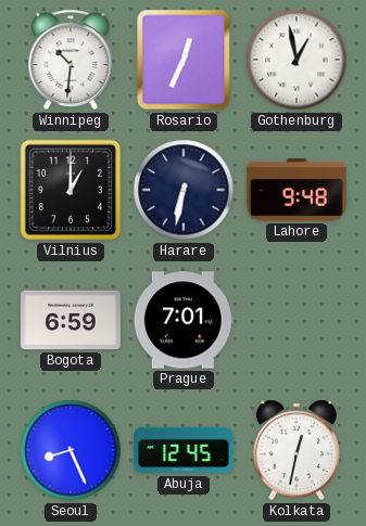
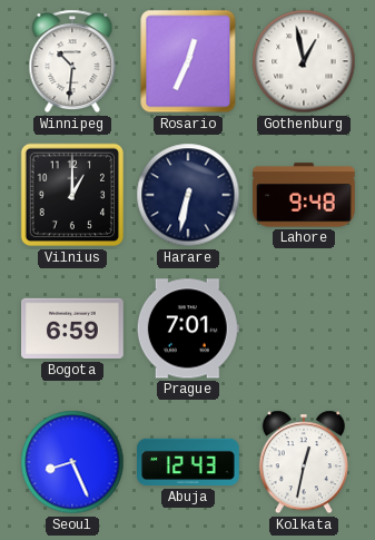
Abuja: 12:45 -> 12:43
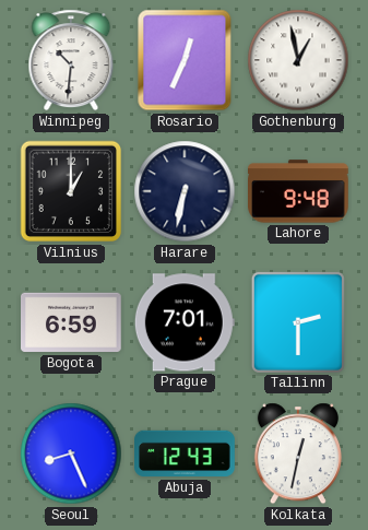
Tallinn: none -> 2:30
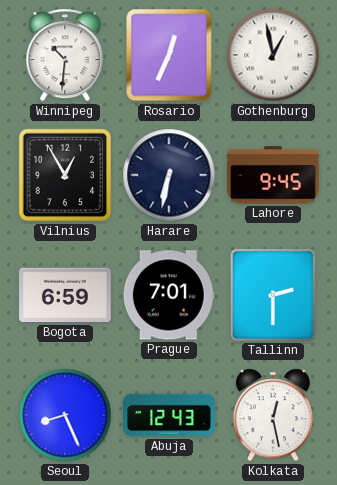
Vilnius: 1:00 -> 12:55
Lahore: 9:48 -> 9:45
Kolkata: 12:32 -> 12:28
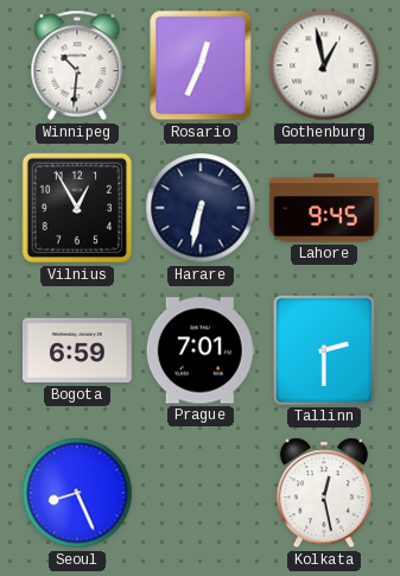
Abuja: 12:43 -> none
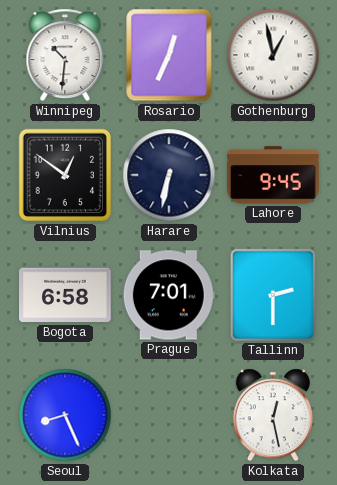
Vilnius: 12:55 -> 12:51
Bogota: 6:59 -> 6:58
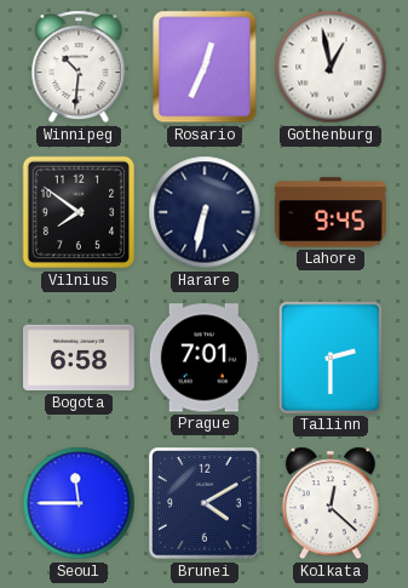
Vilnius: 12:51 -> 7:51
Seoul: 8:26 -> 11:45
Brunei: none -> 4:10
Kolkata: 12:28 -> 12:22
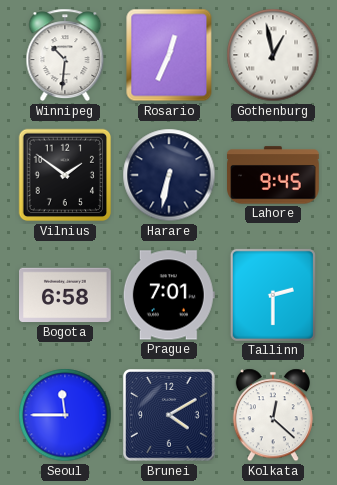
Vilnius: 7:51 -> 1:51
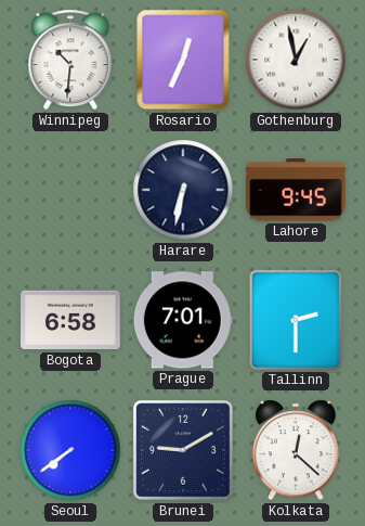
Vilnius: 1:51 -> none
Seoul: 11:45 -> 7:39
Brunei: 4:10 -> 9:10
